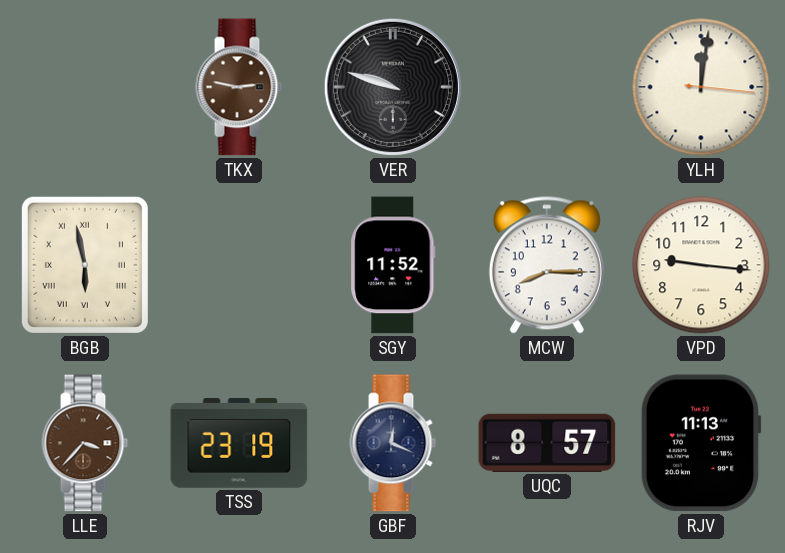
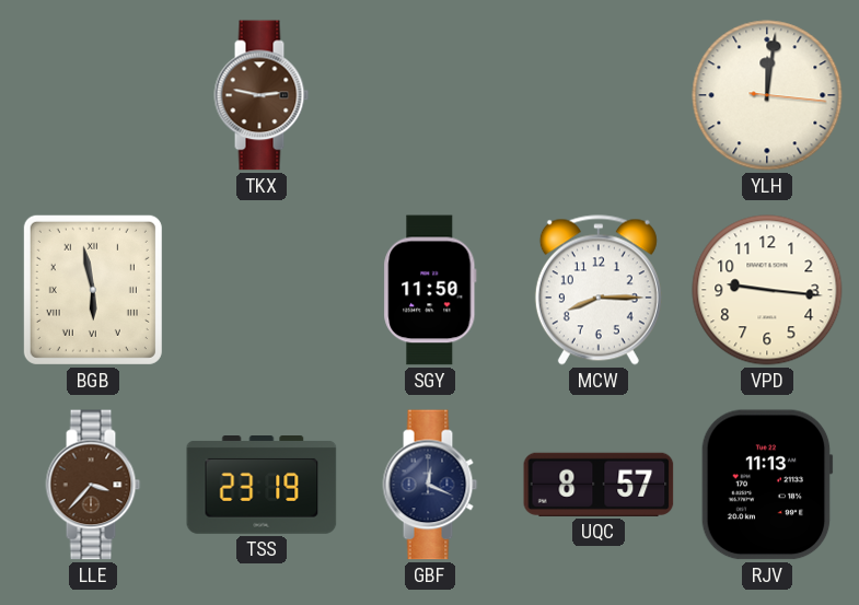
VER: 9:48 -> none
SGY: 11:52 -> 11:50
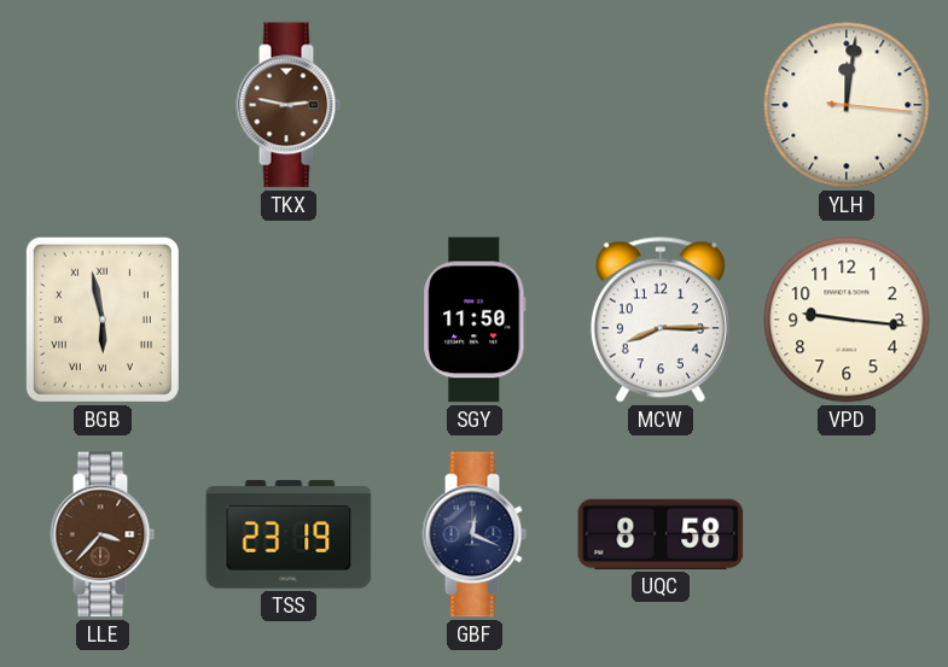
UQC: 8:57 -> 8:58
RJV: 11:13 -> none
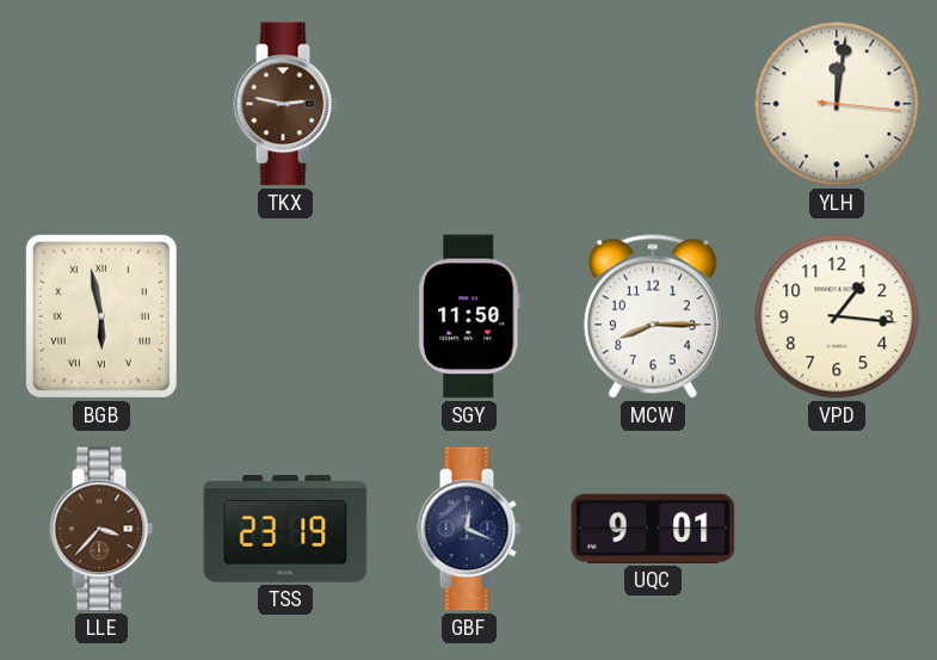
VPD: 9:16 -> 1:16
UQC: 8:58 -> 9:01
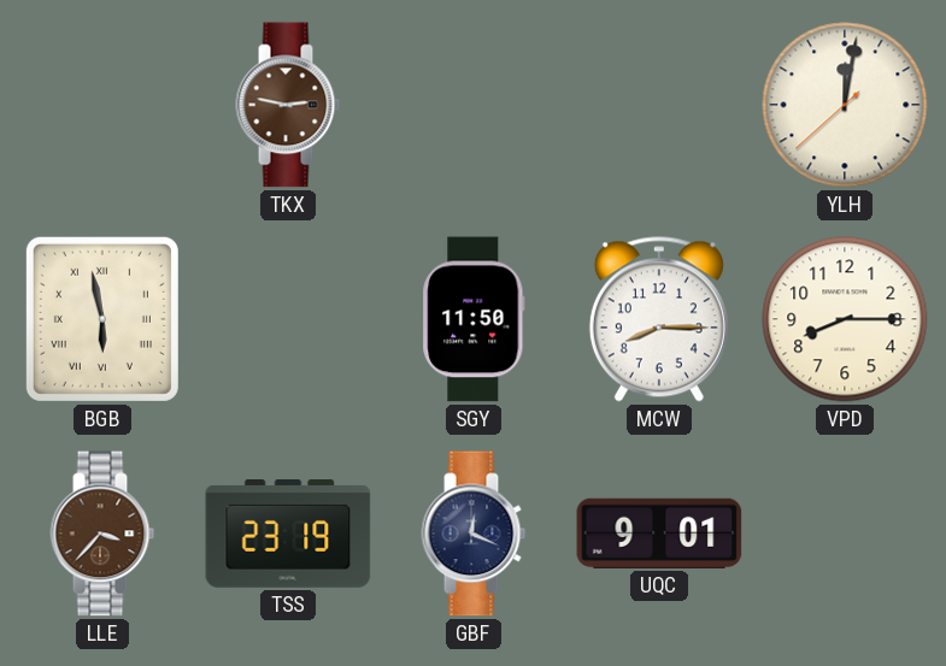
YLH: 12:01:16 -> 12:01:38
VPD: 1:16 -> 8:15
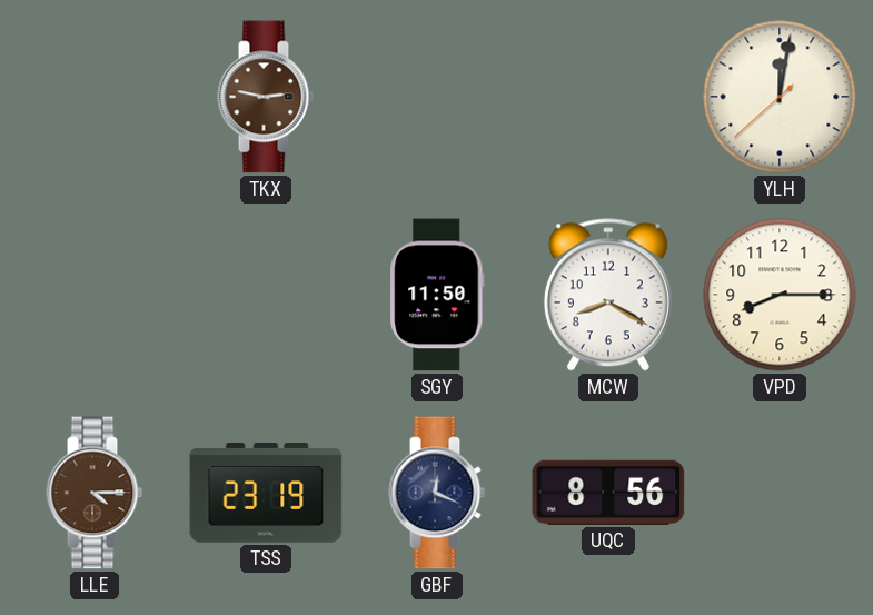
BGB: 5:58 -> none
MCW: 8:15 -> 8:20
LLE: 3:37 -> 4:15
UQC: 9:01 -> 8:56
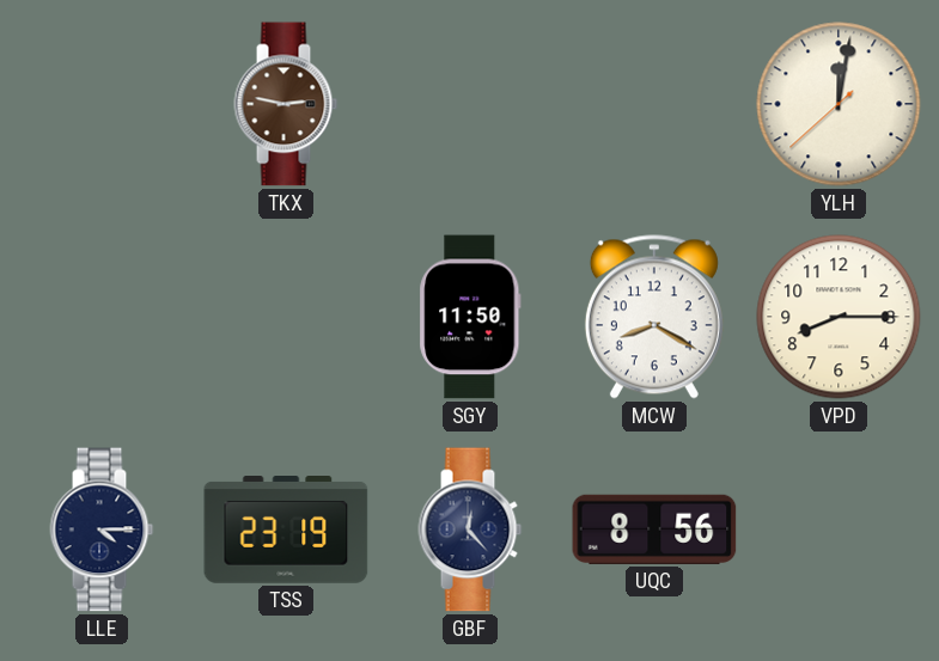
LLE dial: brown -> navy
GBF: 12:19 -> 12:23
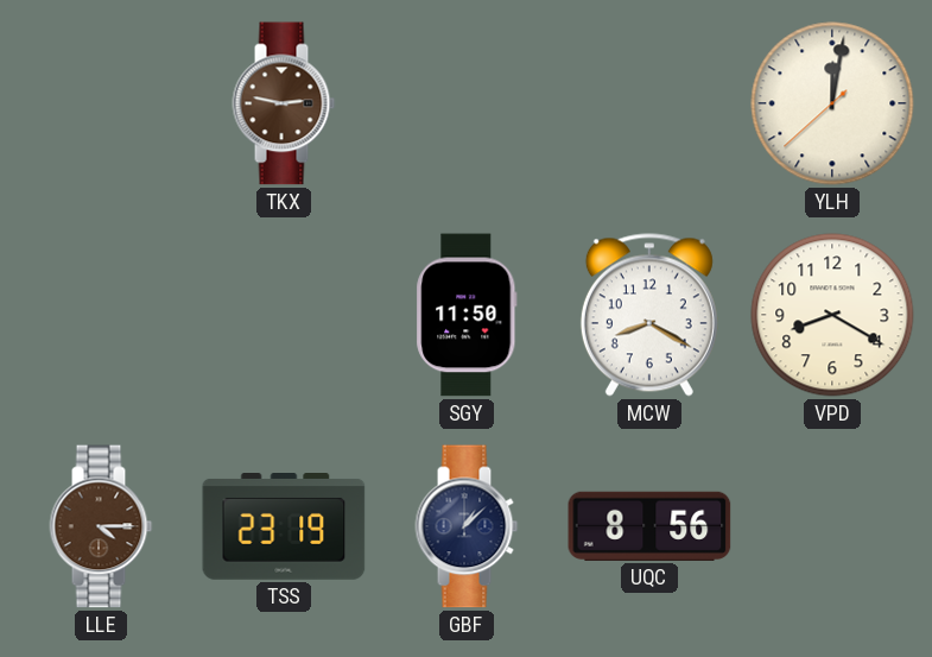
VPD: 8:15 -> 8:20
LLE dial: navy -> brown
GBF: 12:23 -> 1:08
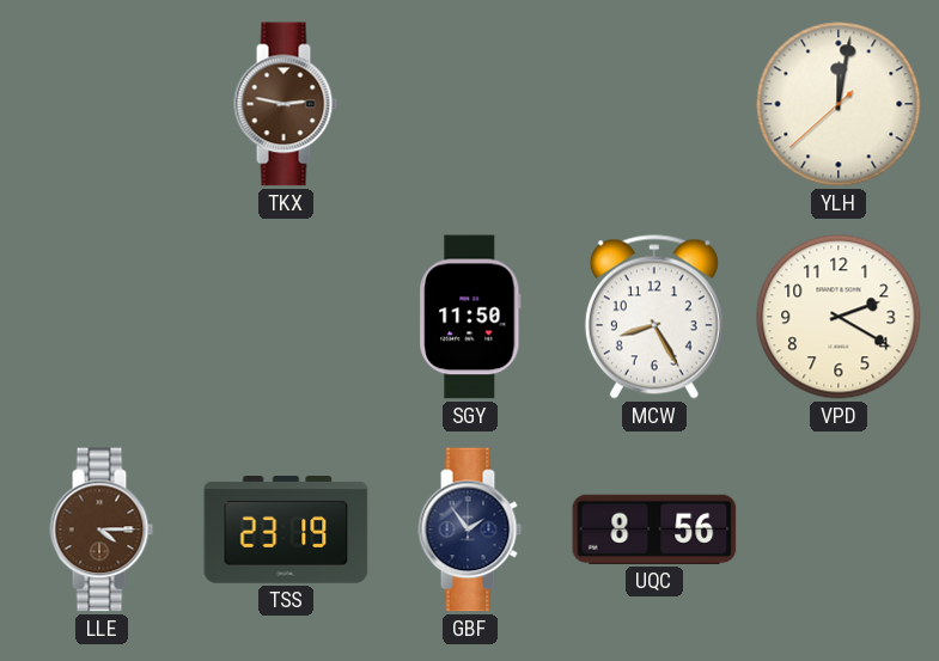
MCW: 8:20 -> 8:25
VPD: 8:20 -> 2:20
GBF: 1:08 -> 1:54
